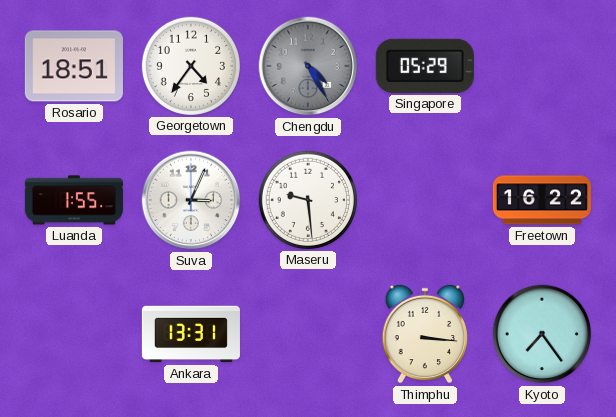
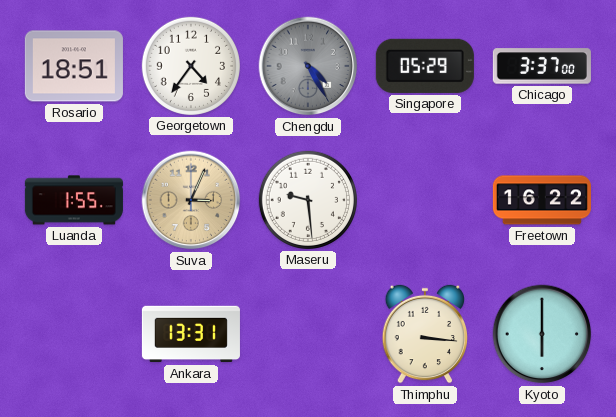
Chicago: none -> 3:37
Suva dial: white -> champagne
Kyoto: 7:24 -> 6:00
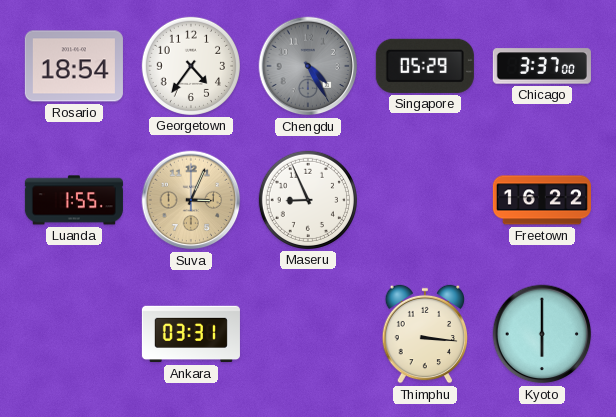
Rosario: 18:51 -> 18:54
Maseru: 9:29 -> 8:56
Ankara: 13:31 -> 03:31
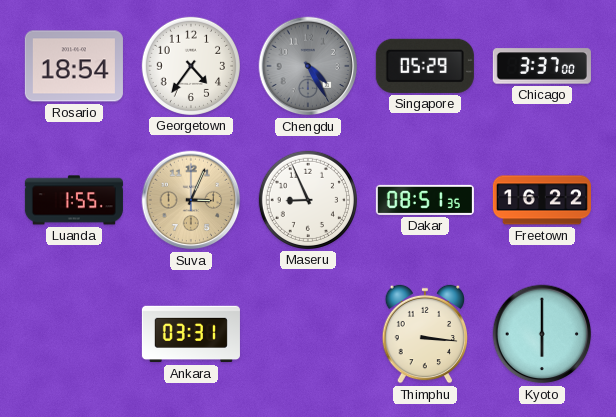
Dakar: none -> 08:51
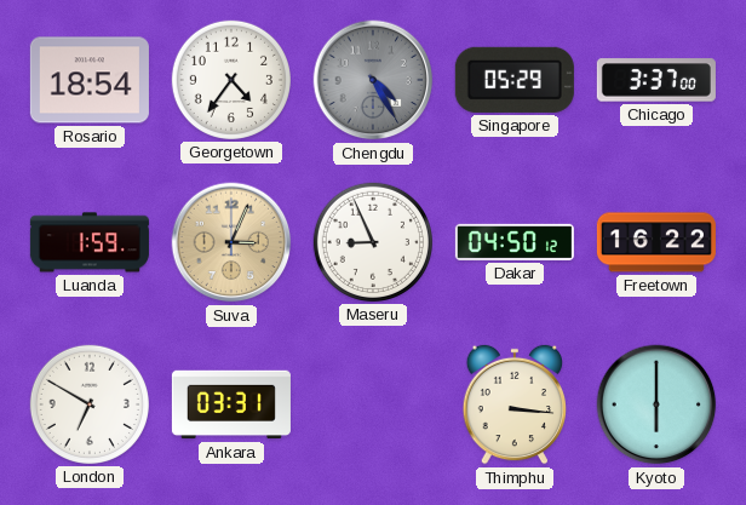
Luanda: 1:55 -> 1:59
Dakar: 08:51 -> 04:50
London: none -> 6:50
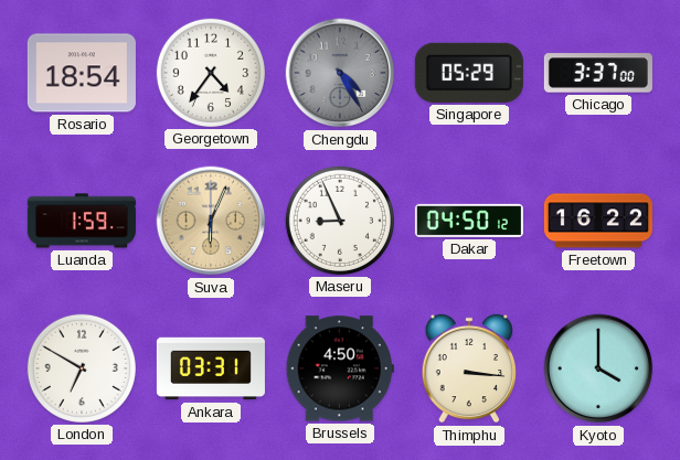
Suva: 3:04 -> 6:04
Brussels: none -> 4:50
Kyoto: 6:00 -> 4:00
